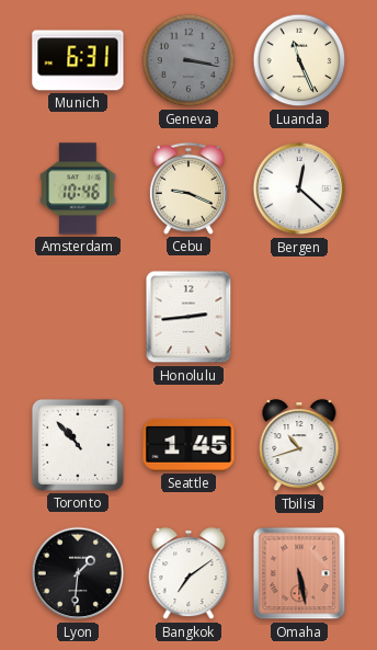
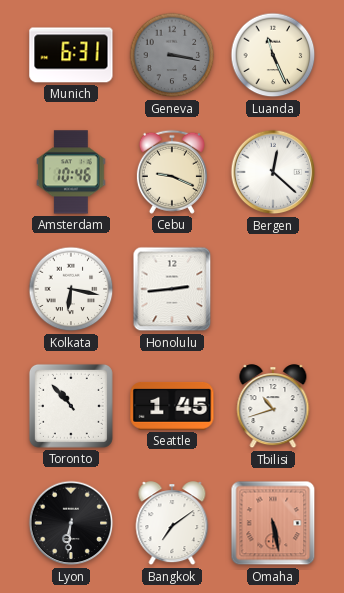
Kolkata: none -> 6:17
Lyon: 1:31 -> 6:31
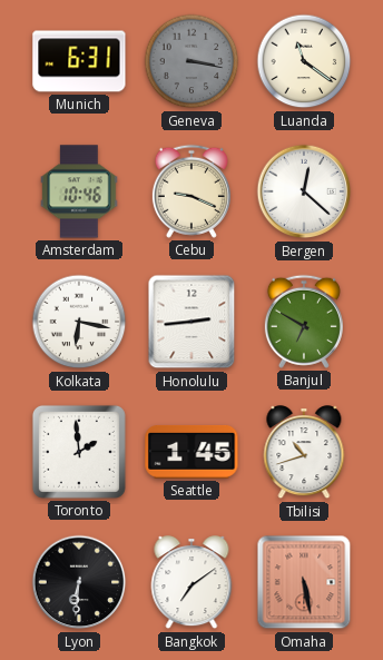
Luanda: 11:26 -> 11:21
Banjul: none -> 6:50
Toronto: 10:53 -> 1:59
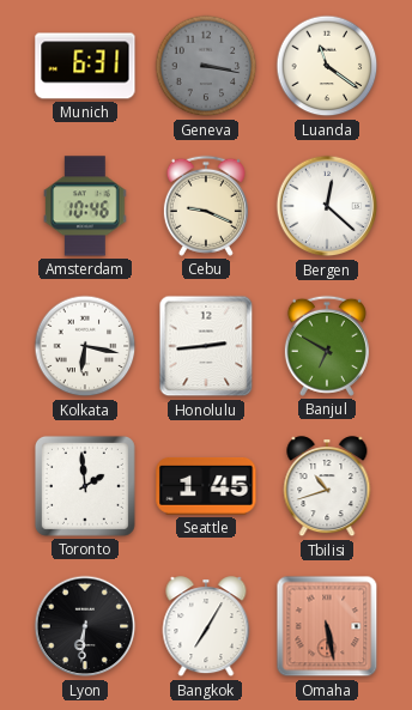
Bangkok: 7:09 -> 7:05
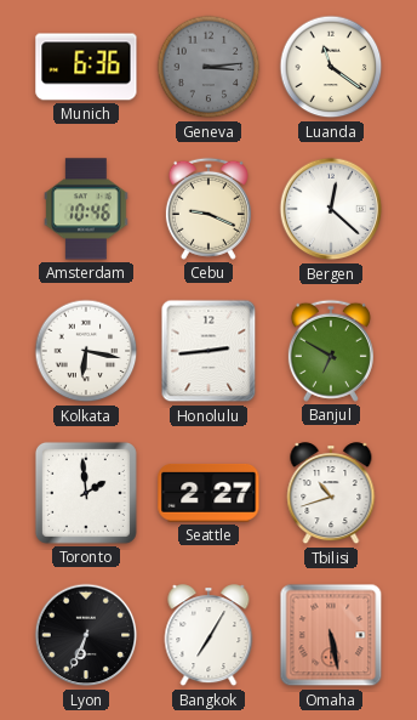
Munich: 6:31 -> 6:36
Geneva: 3:17 -> 3:14
Seattle: 1:45 -> 2:27
Lyon: 6:31 -> 6:34
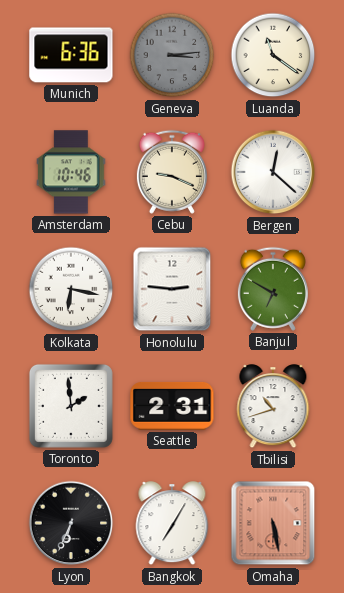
Honolulu: 2:44 -> 2:46
Seattle: 2:27 -> 2:31
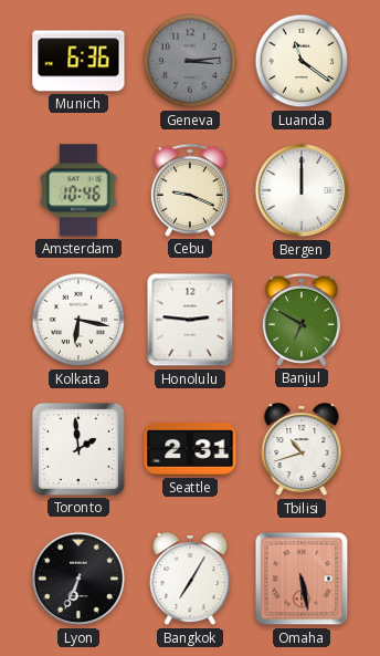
Bergen: 12:22 -> 12:00
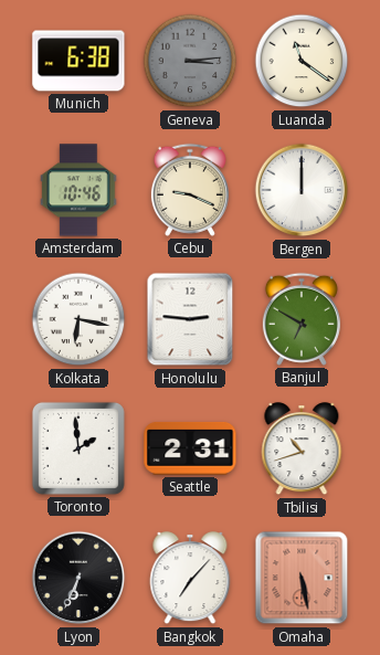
Munich: 6:36 -> 6:38
Bangkok: 7:05 -> 7:07
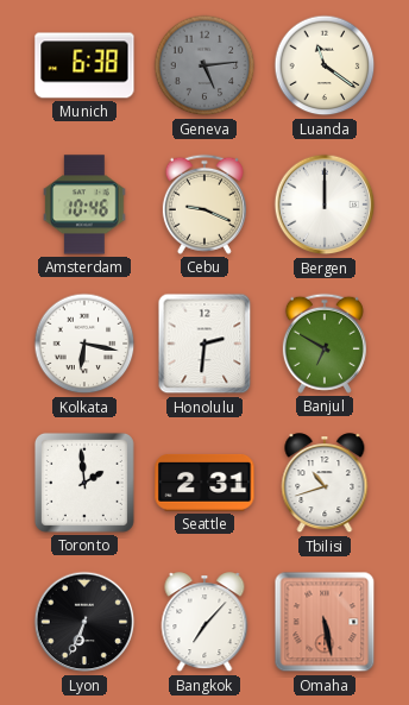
Geneva: 3:14 -> 5:14
Honolulu: 2:46 -> 2:31
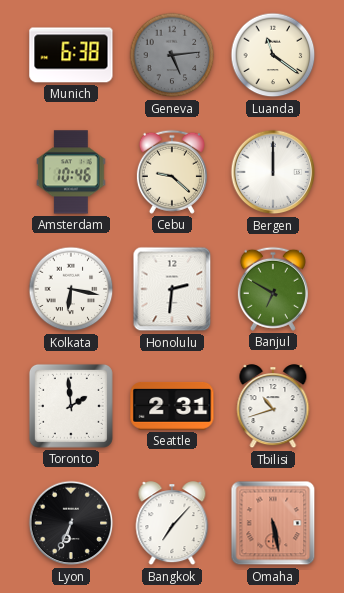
Cebu: 9:19 -> 9:22
